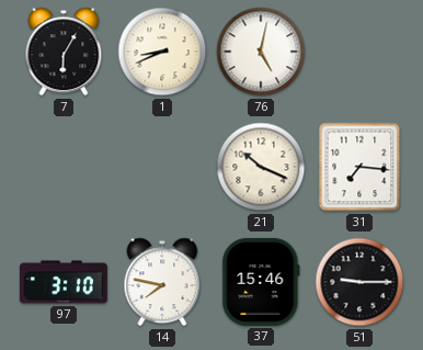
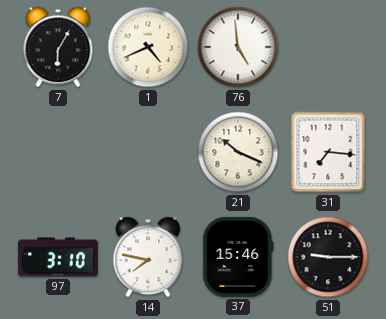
1: 8:41 -> 4:41
76: 5:02 -> 4:59
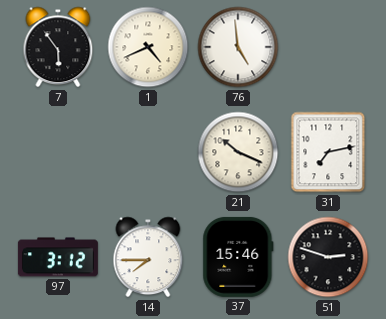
7: 6:05 -> 5:54
31: 7:16 -> 7:13
97: 3:10 -> 3:12
14: 7:47 -> 7:45
51: 9:15 -> 2:48
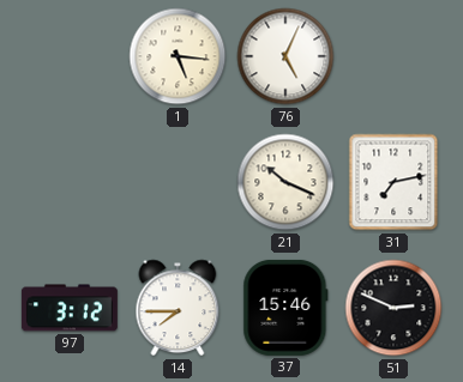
7: 5:54 -> none
1: 4:41 -> 5:16
76: 4:59 -> 5:04
51: 2:48 -> 2:49
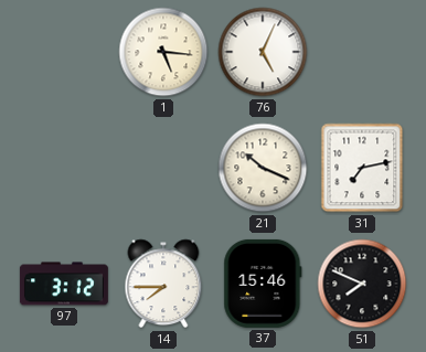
51: 2:49 -> 7:49
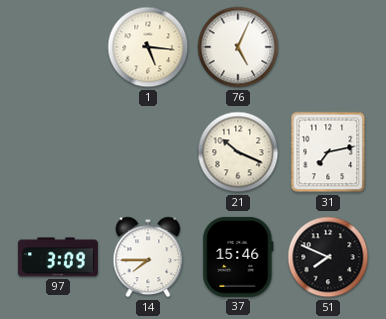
97: 3:12 -> 3:09
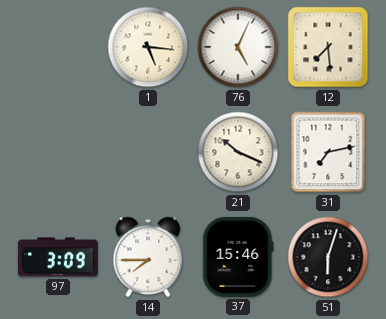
12: none -> 7:29
51: 7:49 -> 6:03
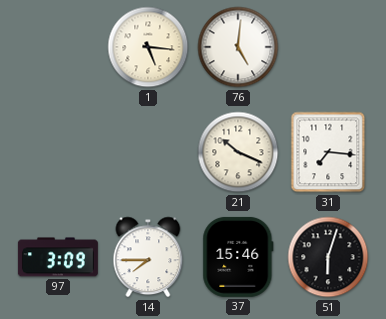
76: 5:04 -> 5:01
12: 7:29 -> none
31: 7:13 -> 7:16
